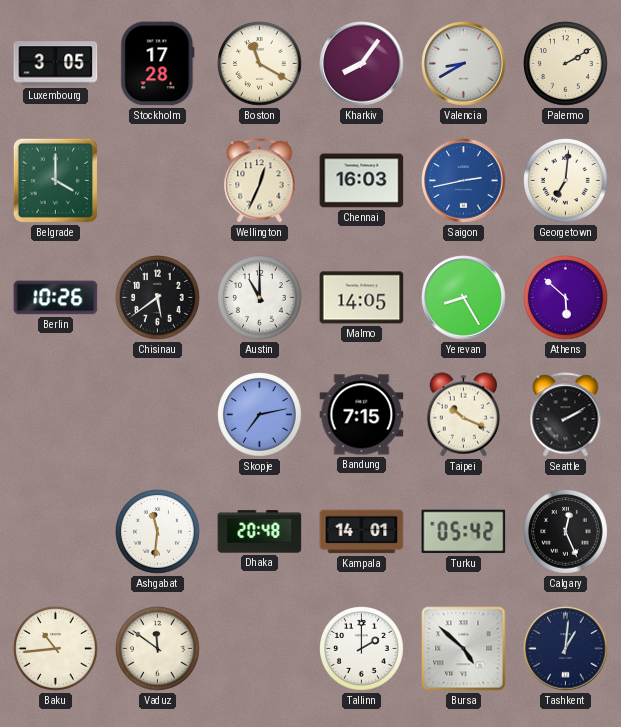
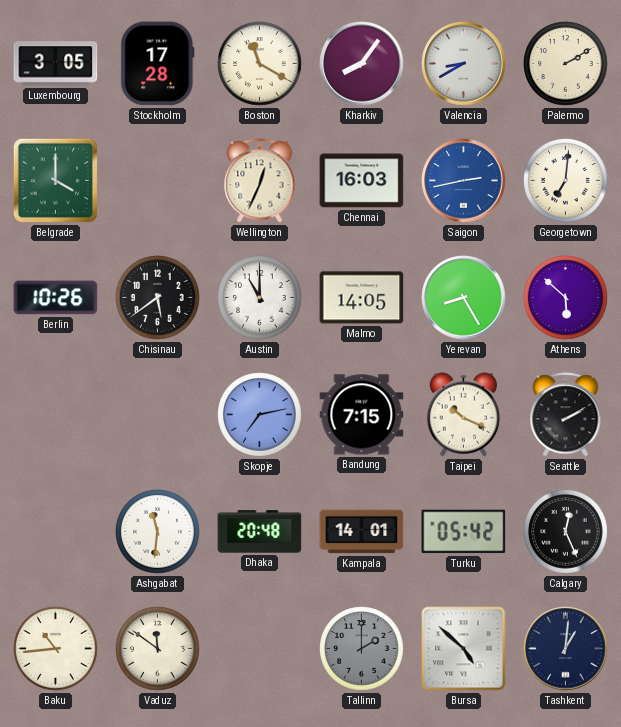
Tallinn dial: white -> grey
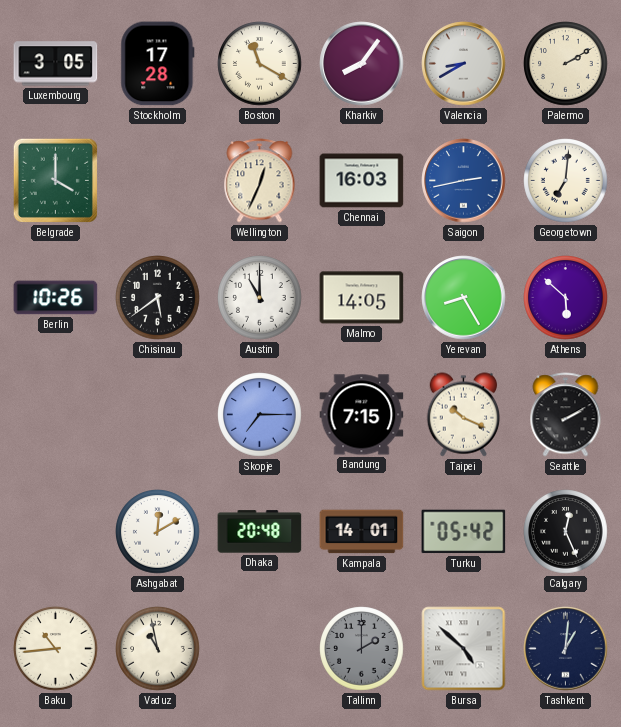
Skopje: 7:13 -> 7:15
Ashgabat: 11:31 -> 12:10
Vaduz: 11:51 -> 10:58
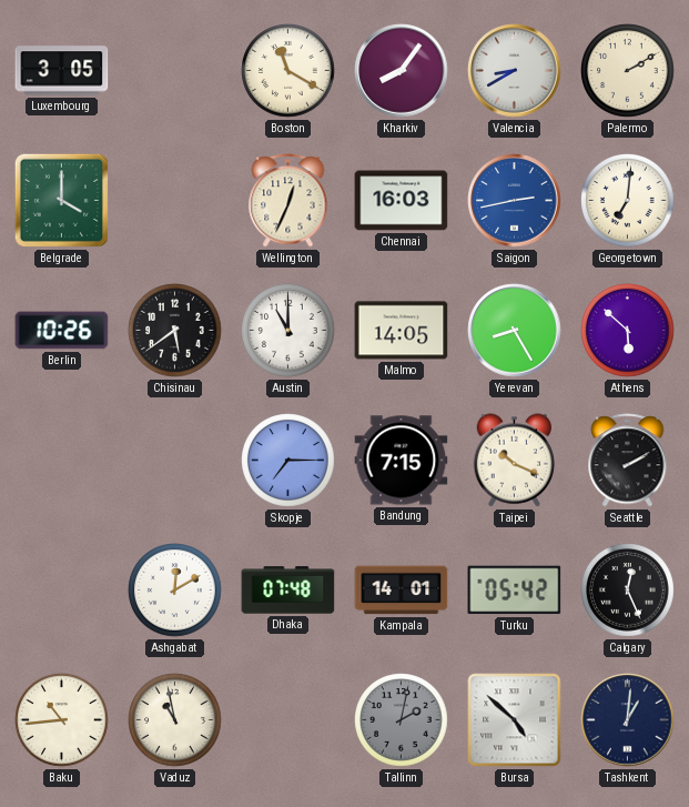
Stockholm: 17:28 -> none
Dhaka: 20:48 -> 07:48
Tallinn: 2:00 -> 2:02
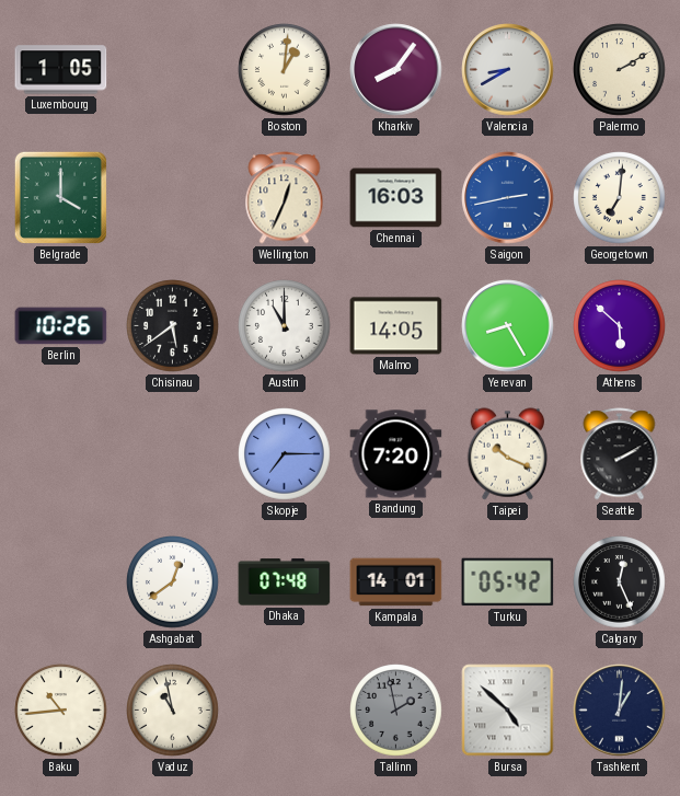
Luxembourg: 3:05 -> 1:05
Boston: 11:20 -> 1:01
Bandung: 7:15 -> 7:20
Ashgabat: 12:10 -> 12:39
Tallinn: 2:02 -> 1:58
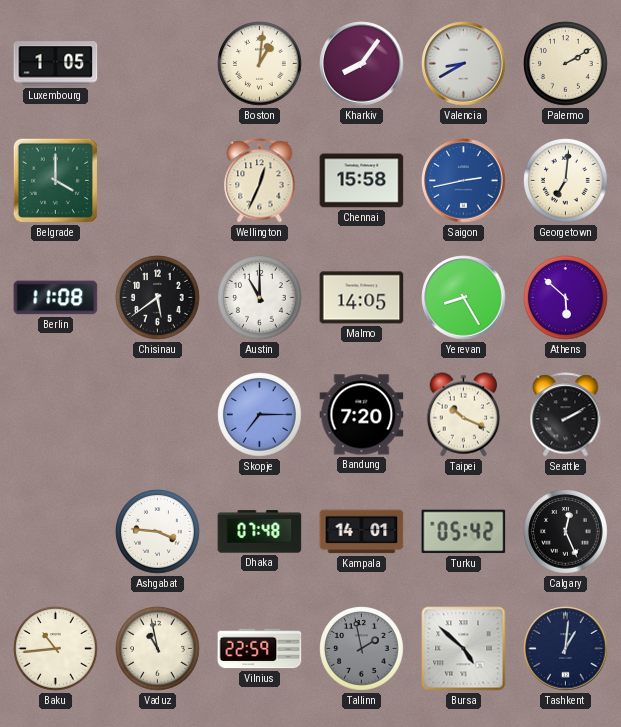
Chennai: 16:03 -> 15:58
Berlin: 10:26 -> 11:08
Ashgabat: 12:39 -> 3:46
Vilnius: none -> 22:59
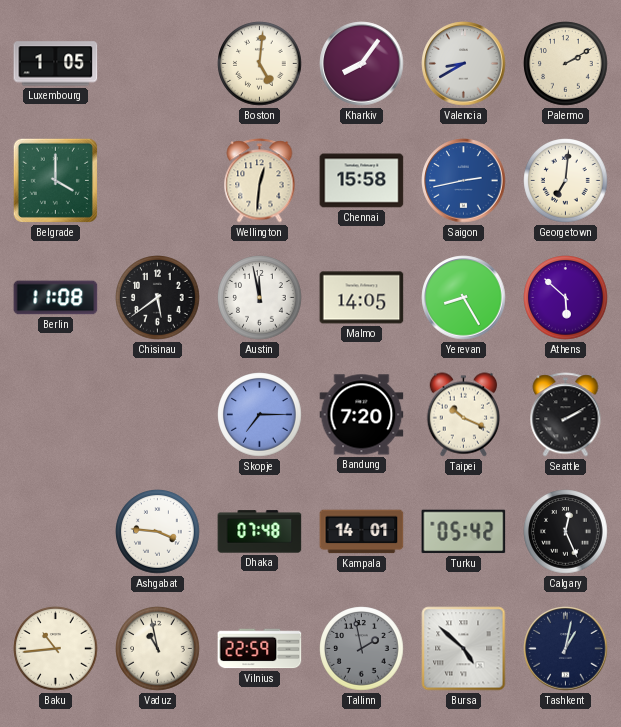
Boston: 1:01 -> 5:01
Wellington: 12:34 -> 12:31
Austin: 11:00 -> 11:58
Tashkent: 1:01 -> 1:02
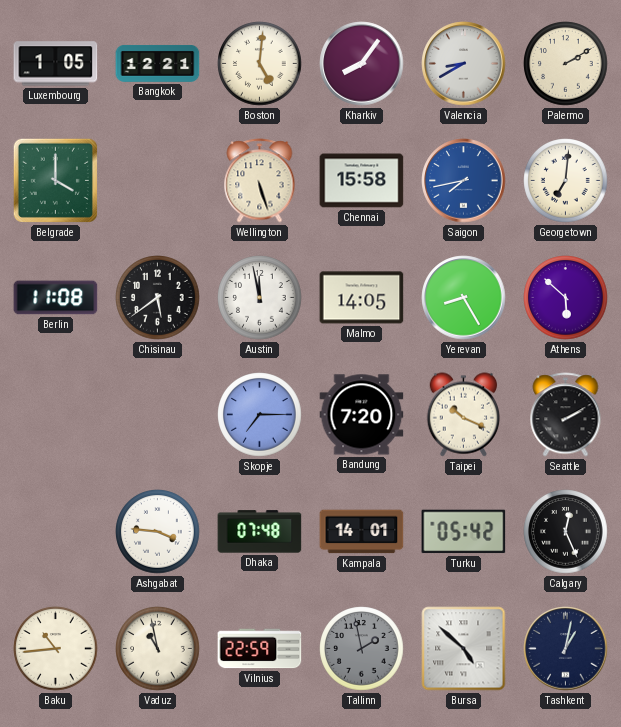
Bangkok: none -> 12:21
Wellington: 12:31 -> 5:27
Saigon: 2:43 -> 7:43
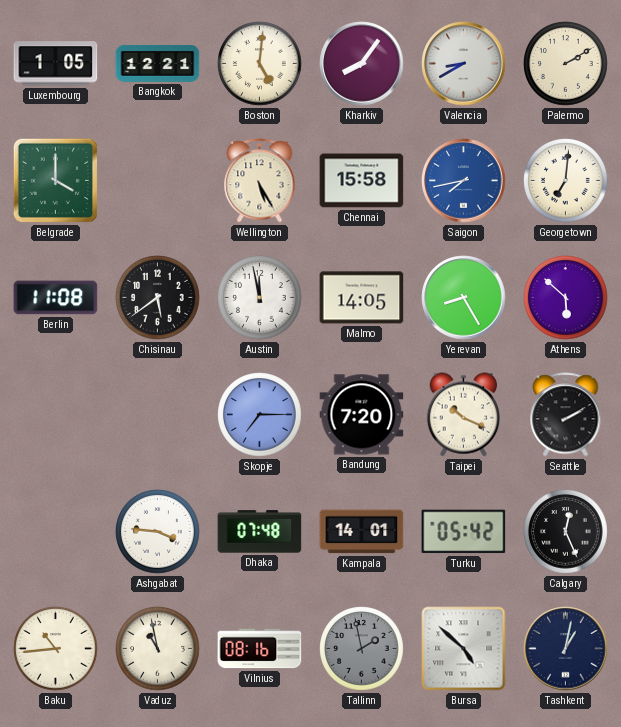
Wellington: 5:27 -> 5:25
Vilnius: 22:59 -> 08:16
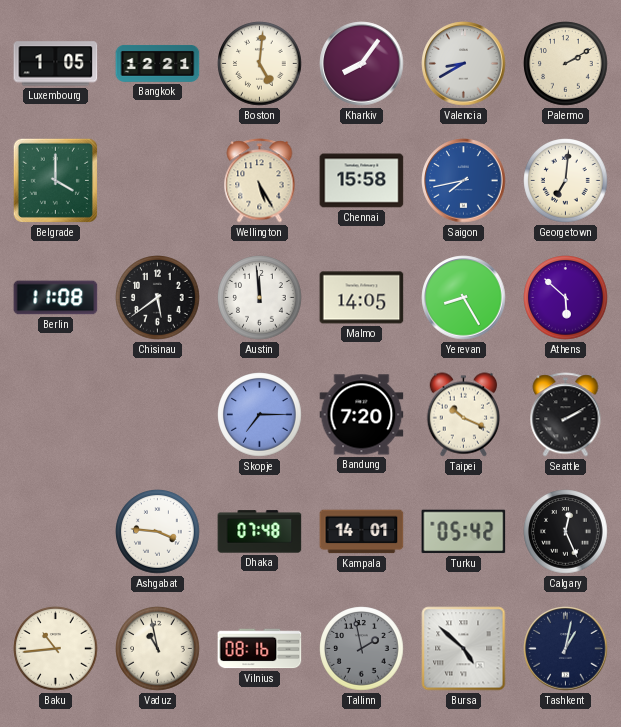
Austin: 11:58 -> 11:59
